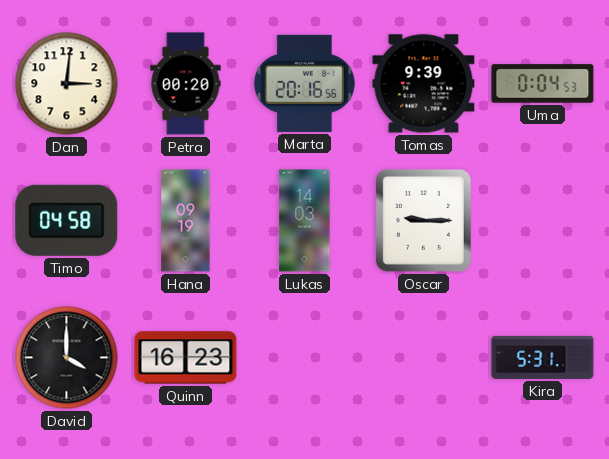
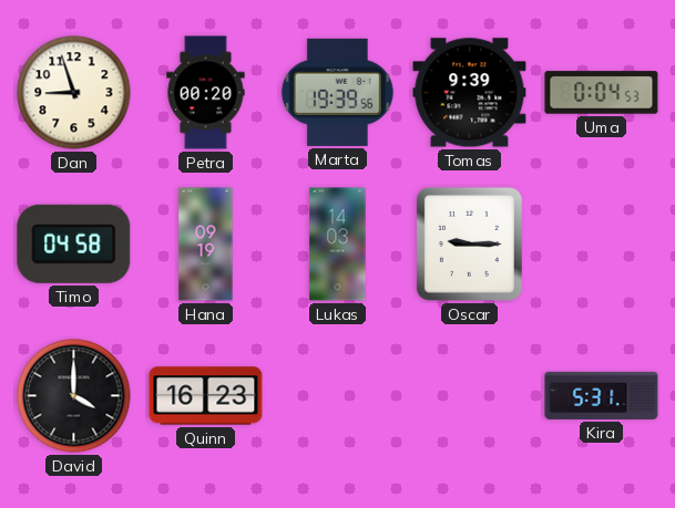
Dan: 3:01 -> 8:57
Marta: 20:16 -> 19:39
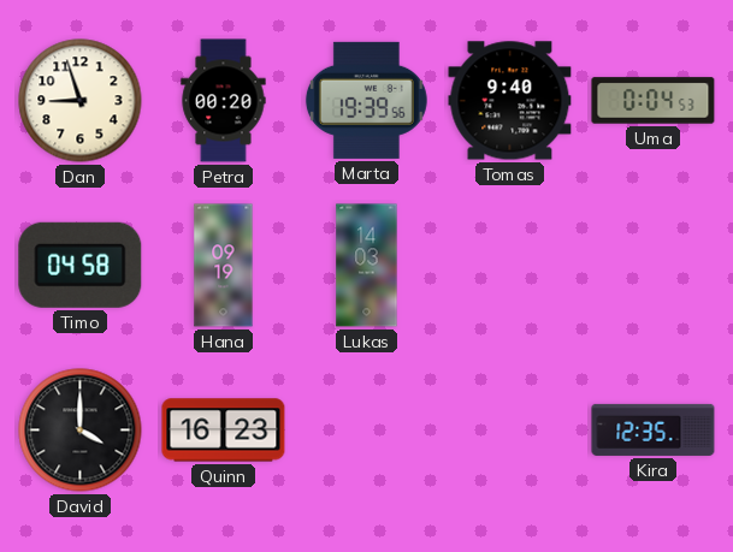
Tomas: 9:39 -> 9:40
Oscar: 9:15 -> none
Kira: 5:31 -> 12:35
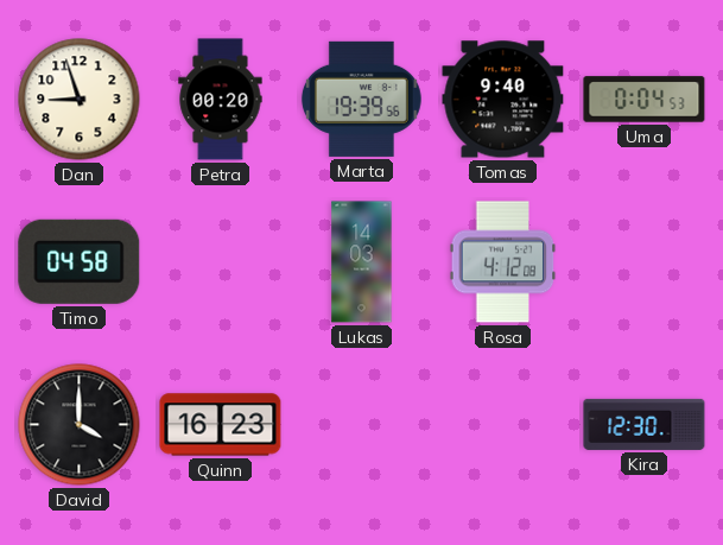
Hana: 09:19 -> none
Rosa: none -> 4:12
Kira: 12:35 -> 12:30
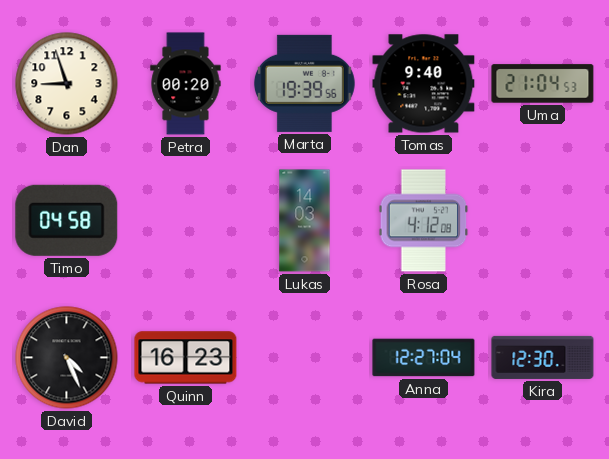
Uma: 0:04 -> 21:04
David: 4:00 -> 4:26
Anna: none -> 12:27
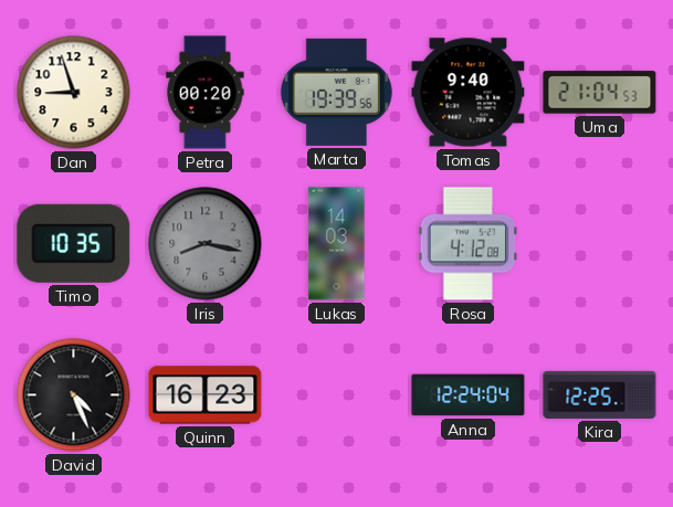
Timo: 04:58 -> 10:35
Iris: none -> 8:17
Anna: 12:27 -> 12:24
Kira: 12:30 -> 12:25
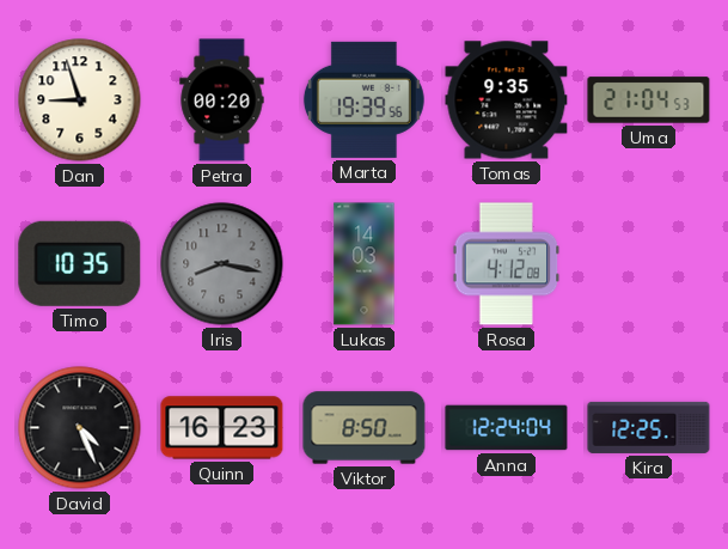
Tomas: 9:40 -> 9:35
Viktor: none -> 8:50
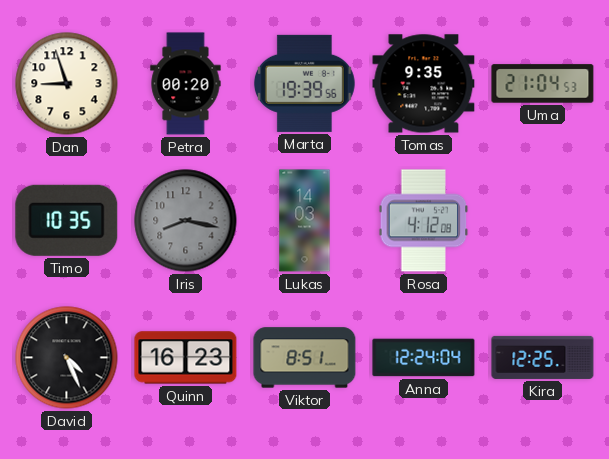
Viktor: 8:50 -> 8:51
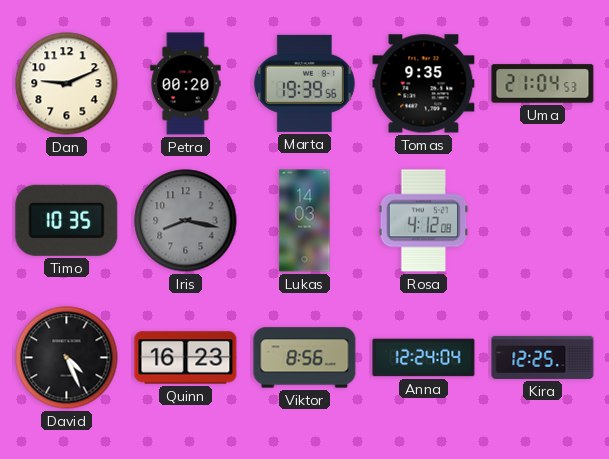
Dan: 8:57 -> 9:11
Viktor: 8:51 -> 8:56
